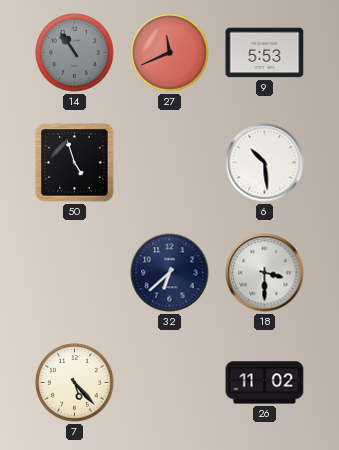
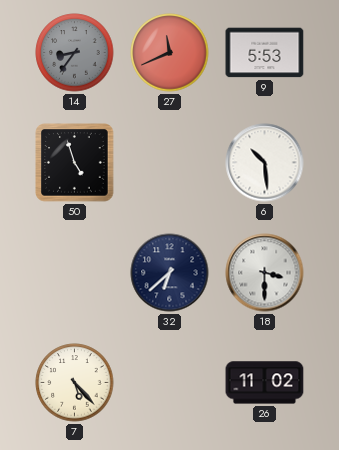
14: 10:54 -> 8:36
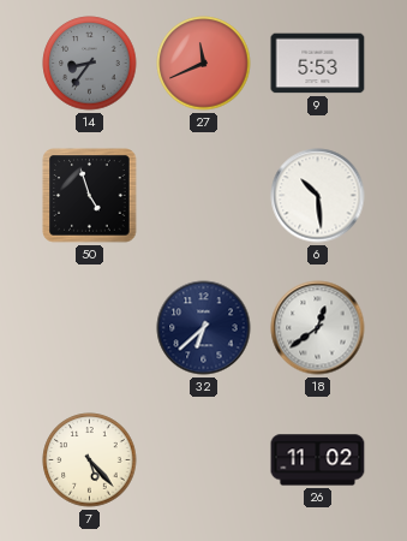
18: 3:30 -> 12:39
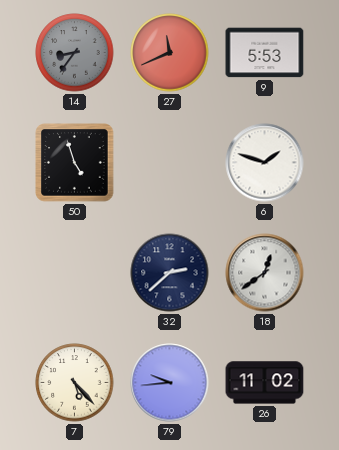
6: 10:29 -> 1:48
32: 6:38 -> 2:38
79: none -> 9:44
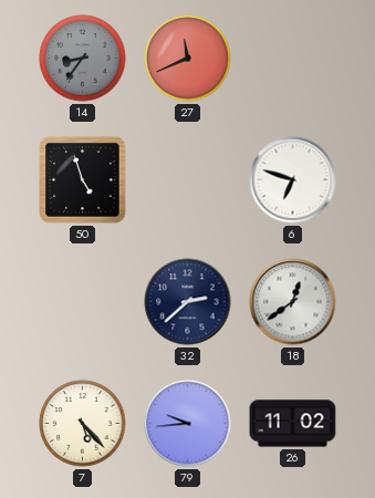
9: 5:53 -> none
6: 1:48 -> 6:48
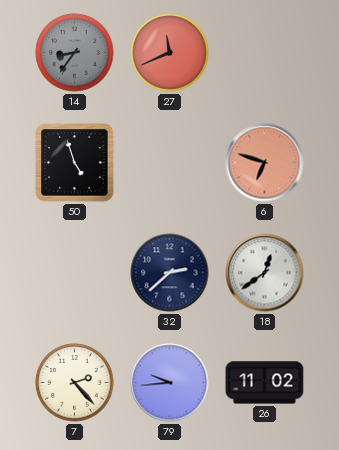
6 dial: white -> salmon
7: 5:23 -> 2:23
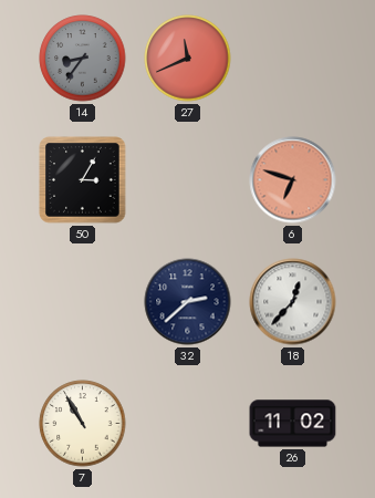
50: 4:57 -> 3:05
18: 12:39 -> 12:37
7: 2:23 -> 10:55
79: 9:44 -> none
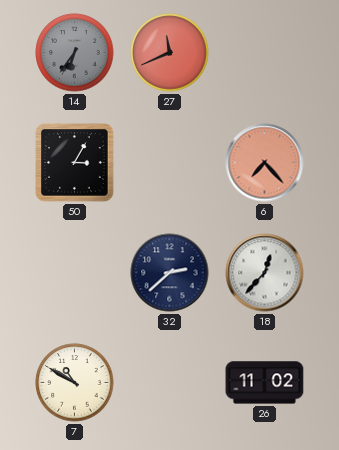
14: 8:36 -> 6:36
6: 6:48 -> 7:23
7: 10:55 -> 10:50
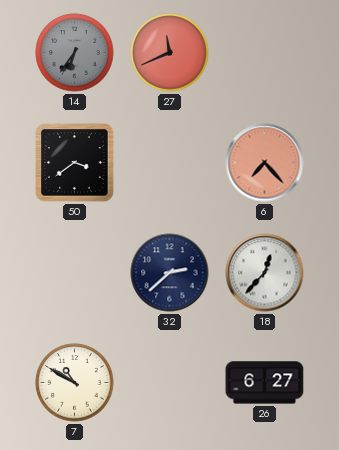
50: 3:05 -> 3:39
26: 11:02 -> 6:27
